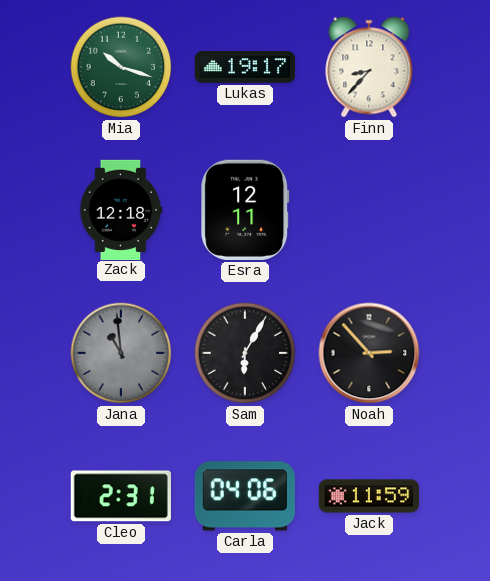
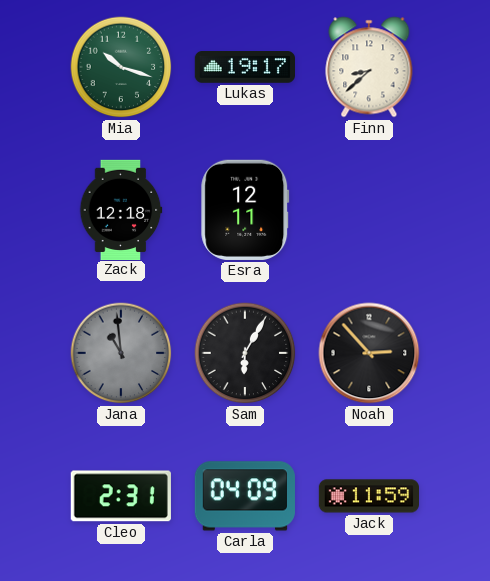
Finn: 8:37 -> 8:38
Carla: 04:06 -> 04:09
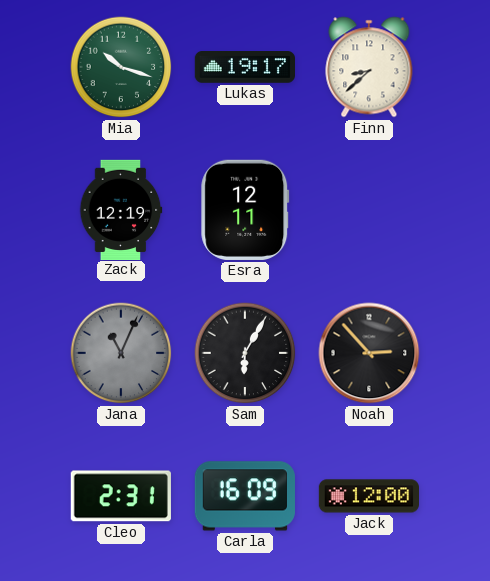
Zack: 12:18 -> 12:19
Jana: 10:59 -> 11:04
Carla: 04:09 -> 16:09
Jack: 11:59 -> 12:00
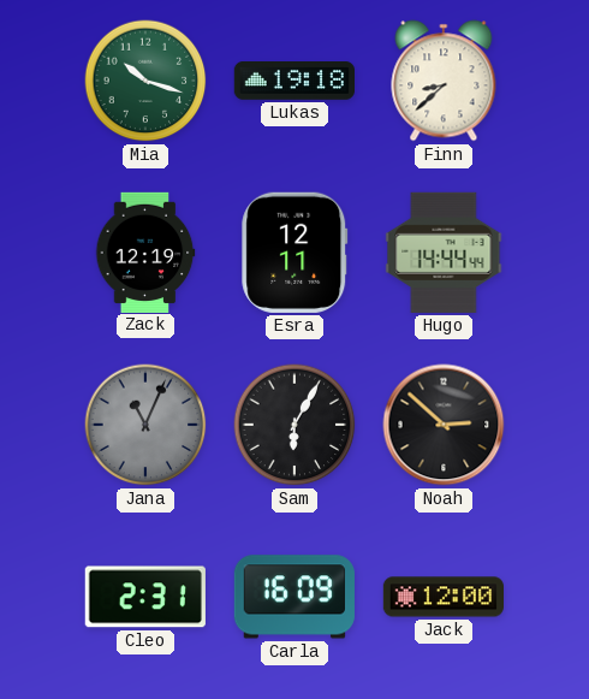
Lukas: 19:17 -> 19:18
Hugo: none -> 14:44
Noah: 2:53 -> 2:52
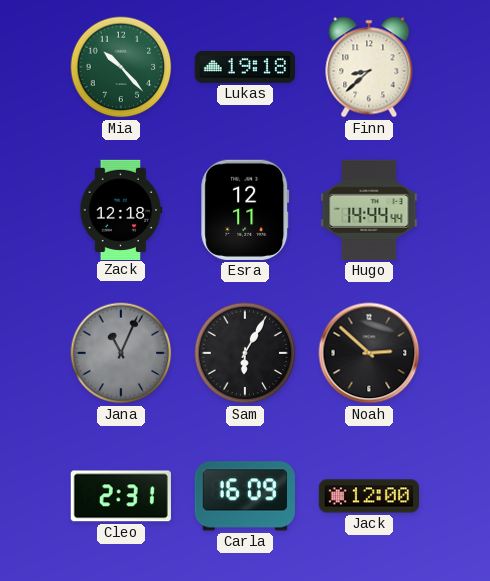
Mia: 10:18 -> 10:23
Zack: 12:19 -> 12:18
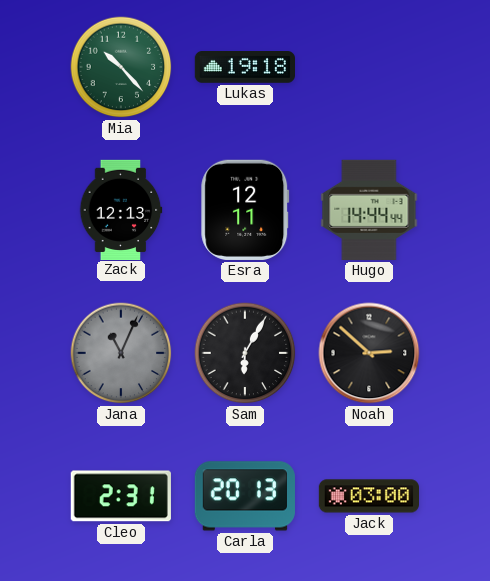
Finn: 8:38 -> none
Zack: 12:18 -> 12:13
Carla: 16:09 -> 20:13
Jack: 12:00 -> 03:00
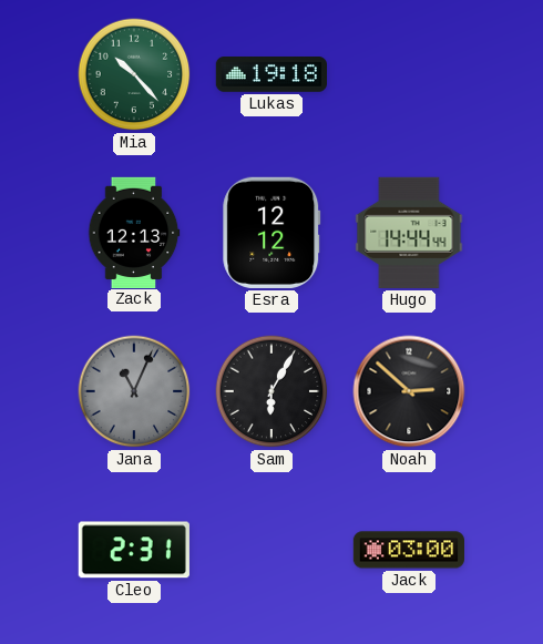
Esra: 12:11 -> 12:12
Carla: 20:13 -> none
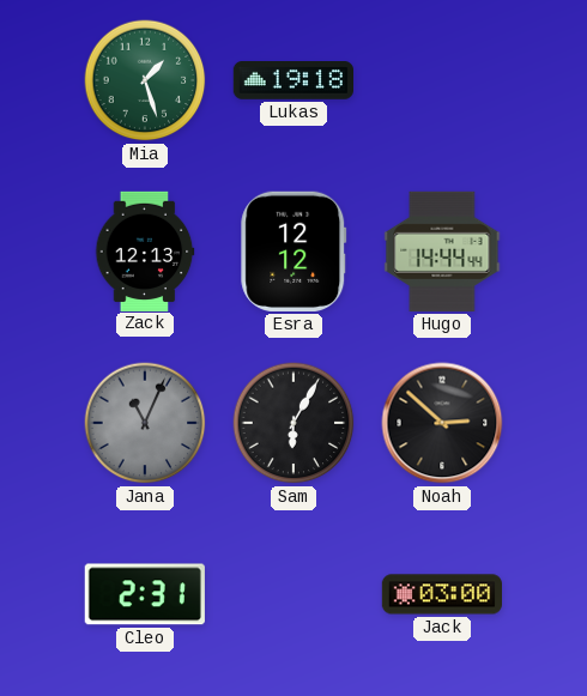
Mia: 10:23 -> 1:27
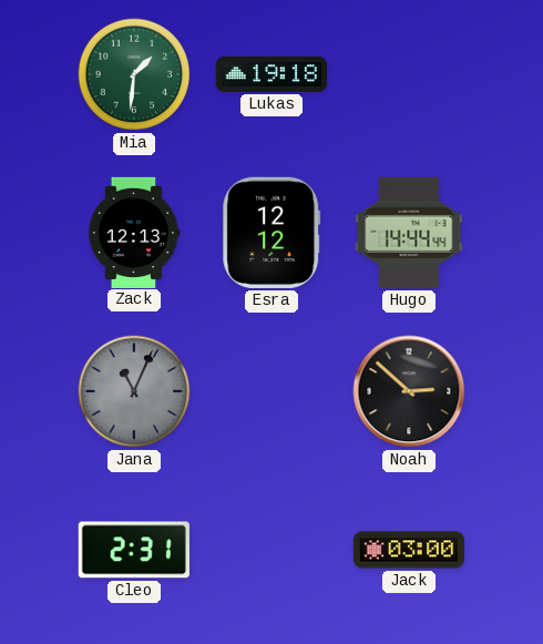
Mia: 1:27 -> 1:31
Sam: 6:05 -> none
